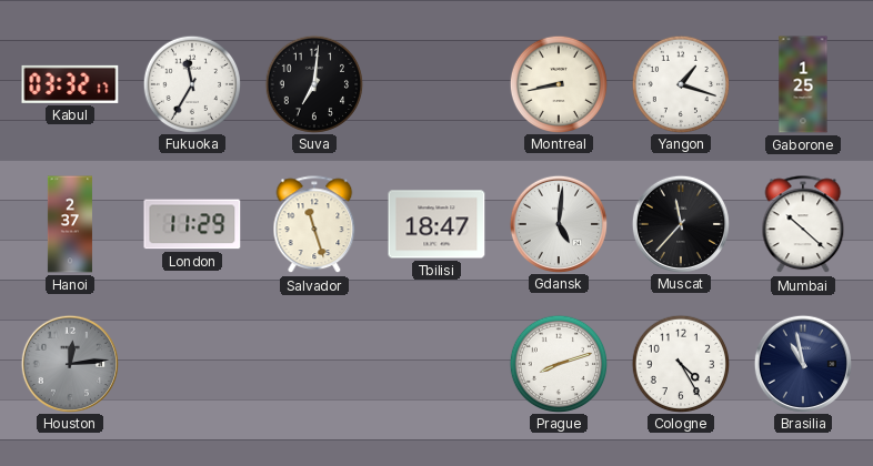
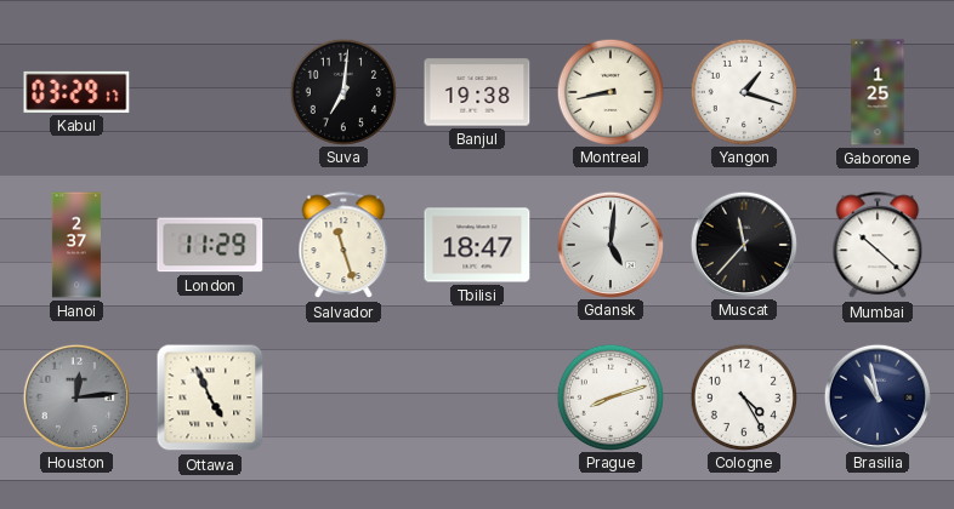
Kabul: 03:32 -> 03:29
Fukuoka: 11:35 -> none
Banjul: none -> 19:38
Ottawa: none -> 4:56
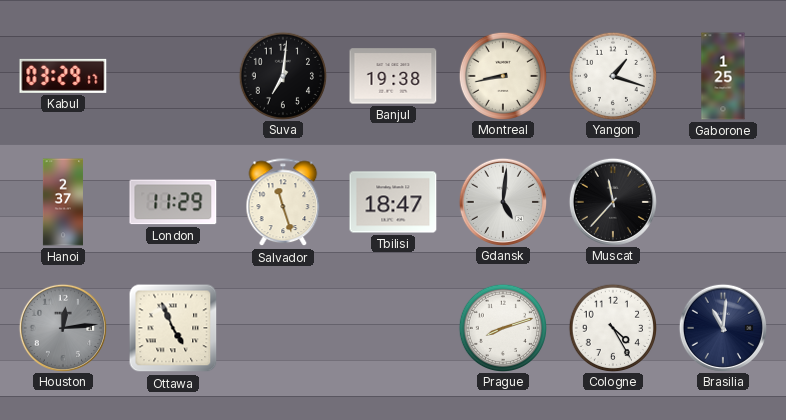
Mumbai: 10:22 -> none
Brasilia: 10:58 -> 11:01
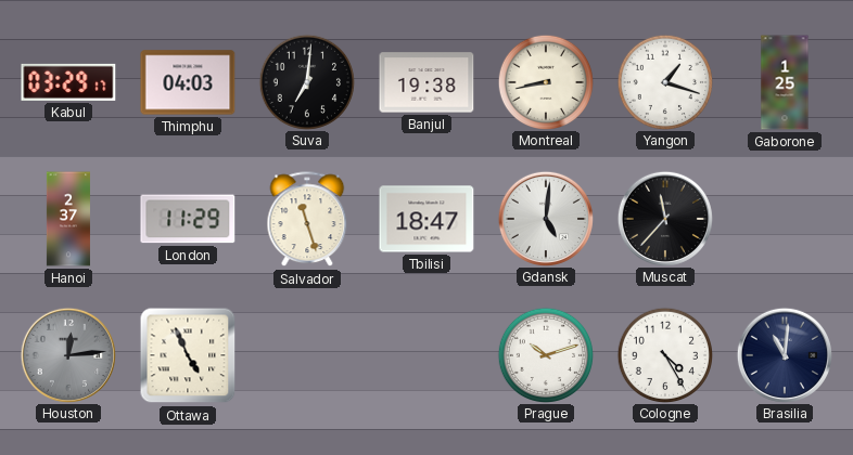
Thimphu: none -> 04:03
Prague: 8:12 -> 10:12
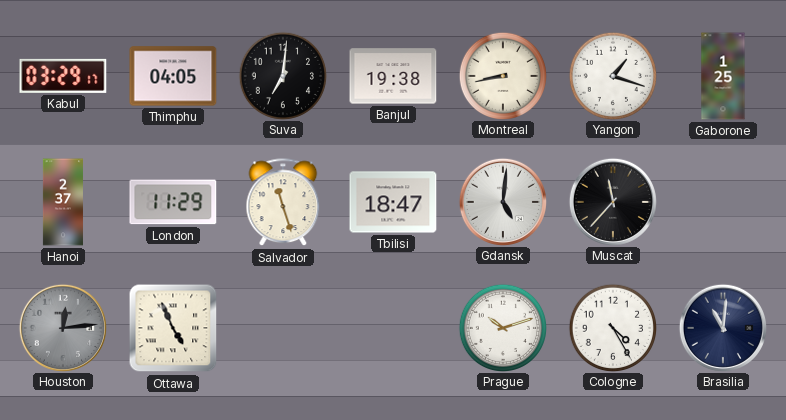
Thimphu: 04:03 -> 04:05
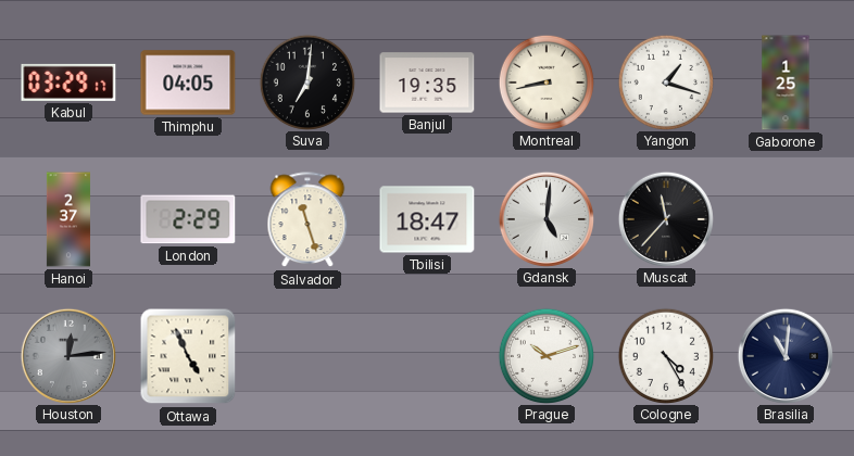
Banjul: 19:38 -> 19:35
London: 11:29 -> 2:29
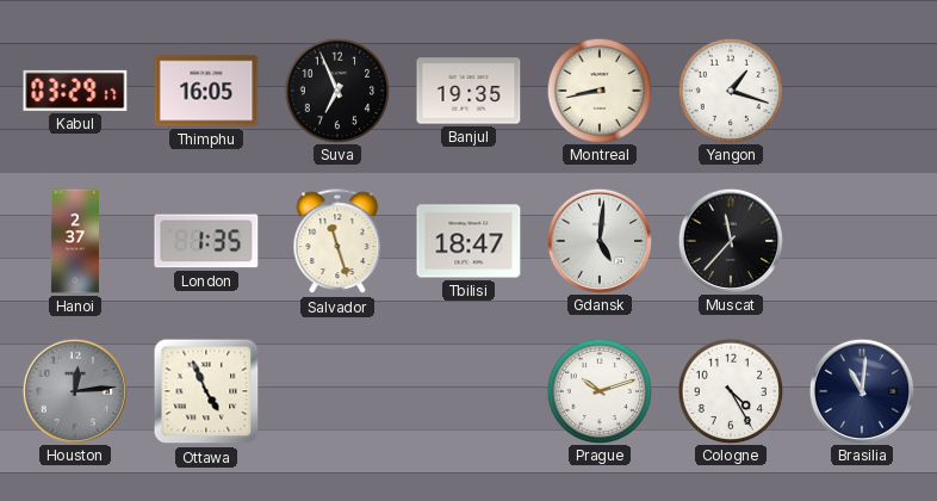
Thimphu: 04:05 -> 16:05
Suva: 7:01 -> 6:56
Gaborone: 1:25 -> none
London: 2:29 -> 1:35
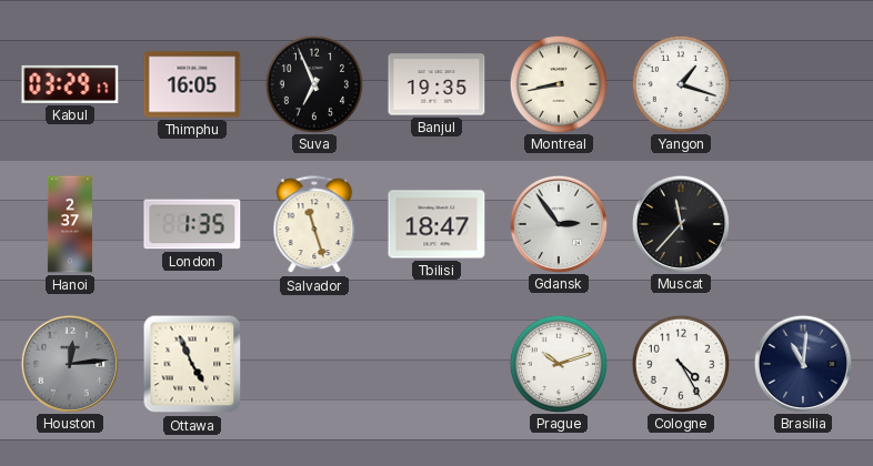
Gdansk: 5:01 -> 2:54
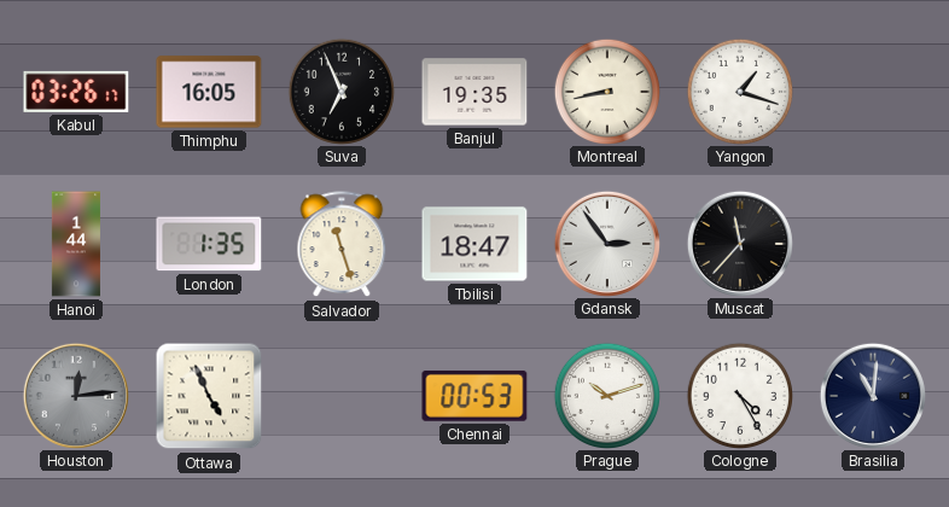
Kabul: 03:29 -> 03:26
Hanoi: 2:37 -> 1:44
Chennai: none -> 00:53
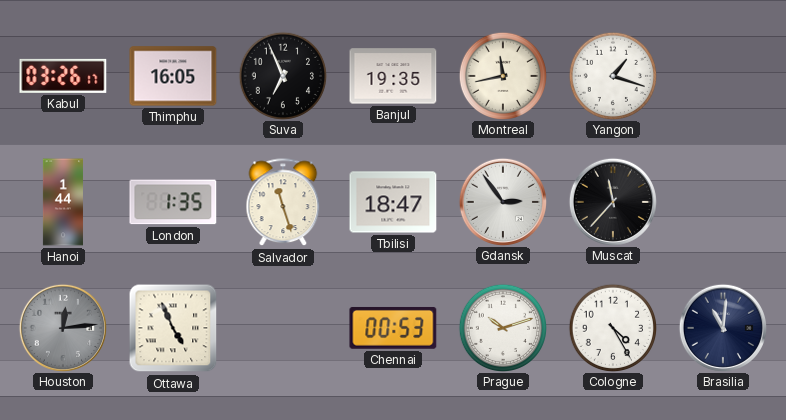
Montreal: 8:43 -> 11:43
